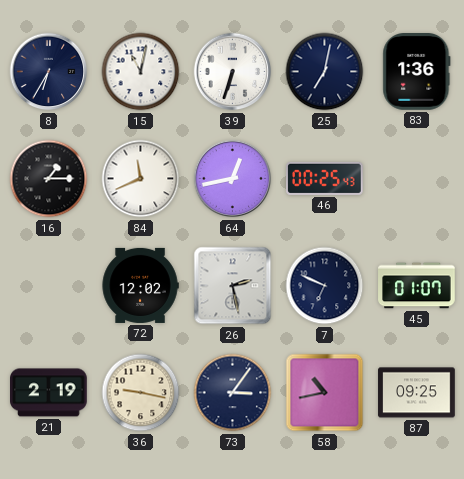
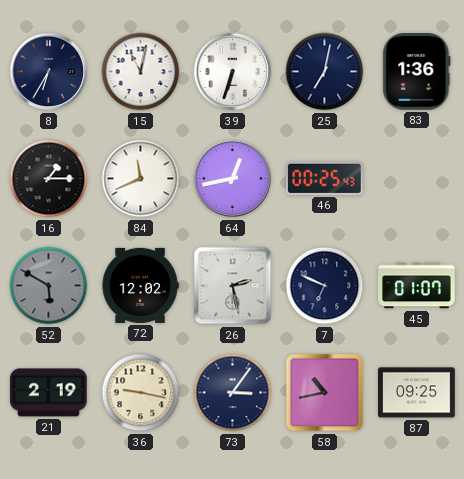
52: none -> 5:50
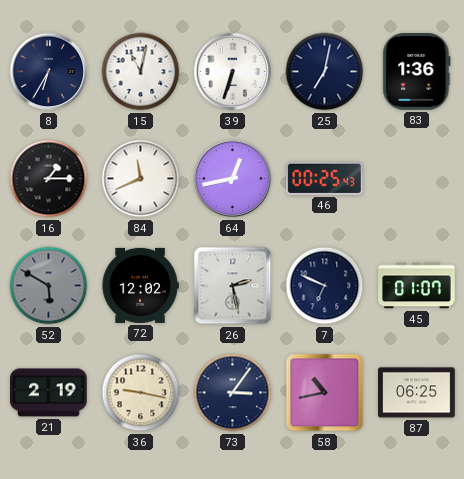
87: 09:25 -> 06:25
